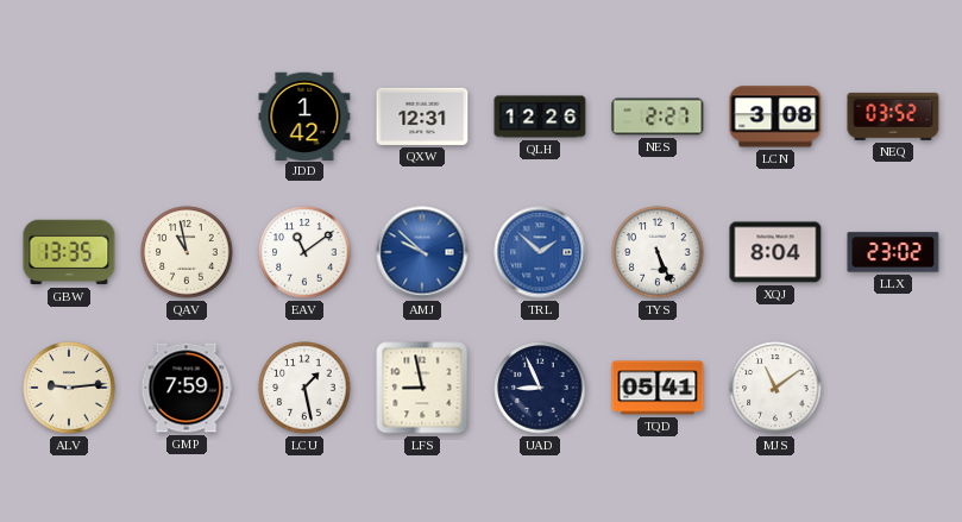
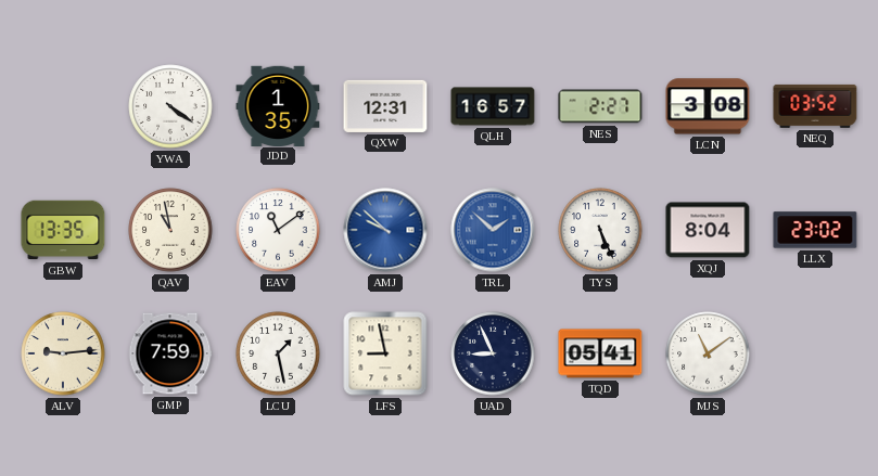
YWA: none -> 4:21
JDD: 1:42 -> 1:35
QLH: 12:26 -> 16:57
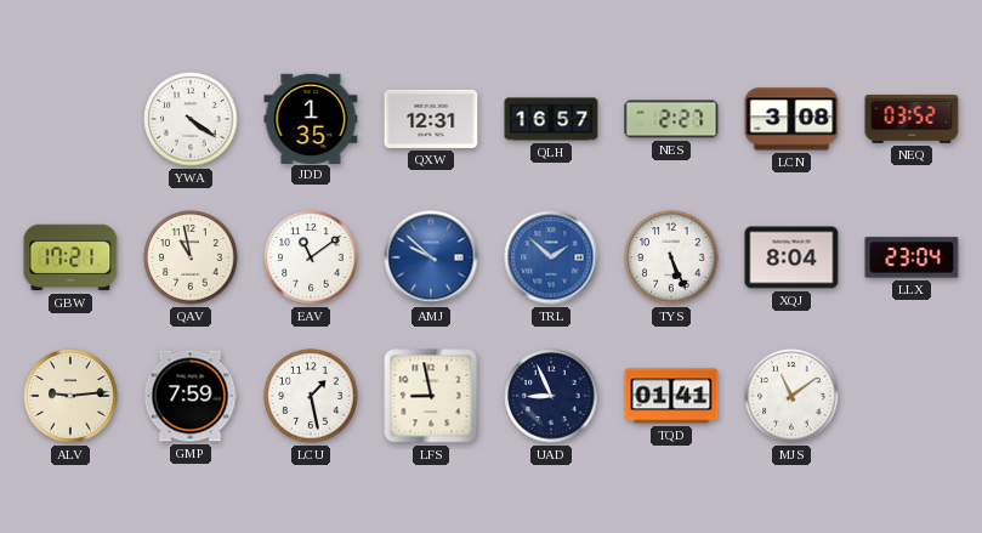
GBW: 13:35 -> 17:21
LLX: 23:02 -> 23:04
TQD: 05:41 -> 01:41
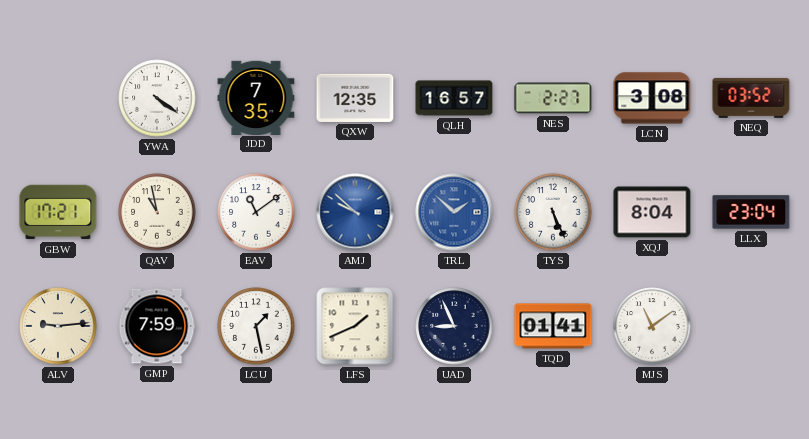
JDD: 1:35 -> 7:35
QXW: 12:31 -> 12:35
LFS: 8:58 -> 1:41
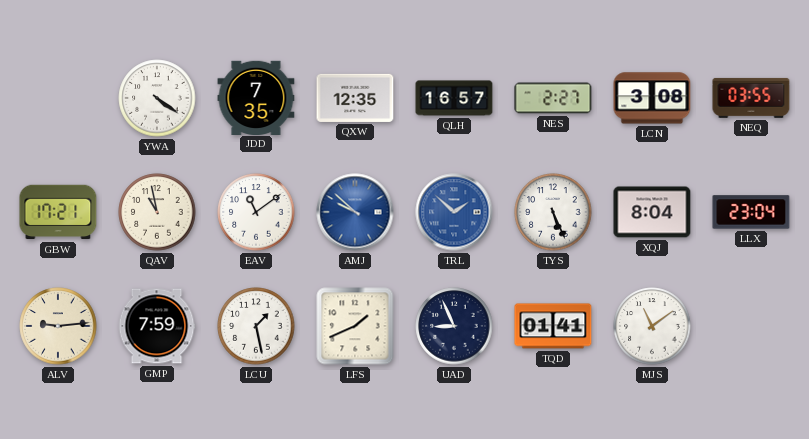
NEQ: 03:52 -> 03:55
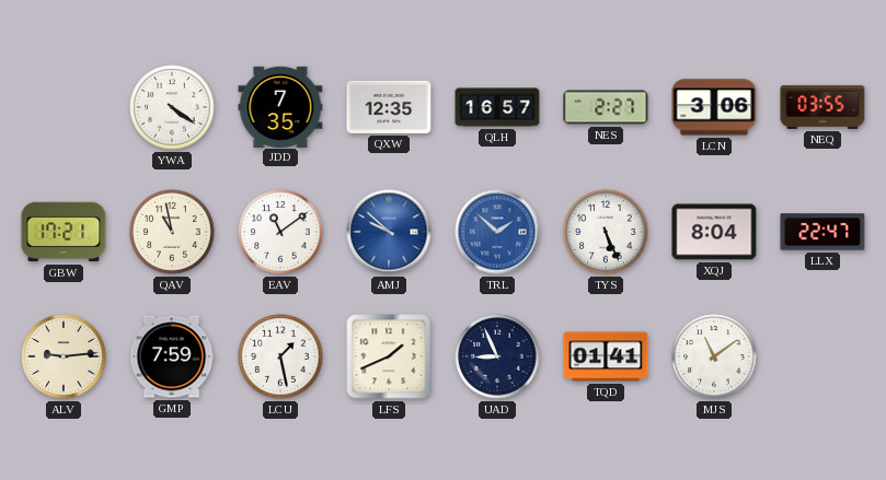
LCN: 3:08 -> 3:06
LLX: 23:04 -> 22:47
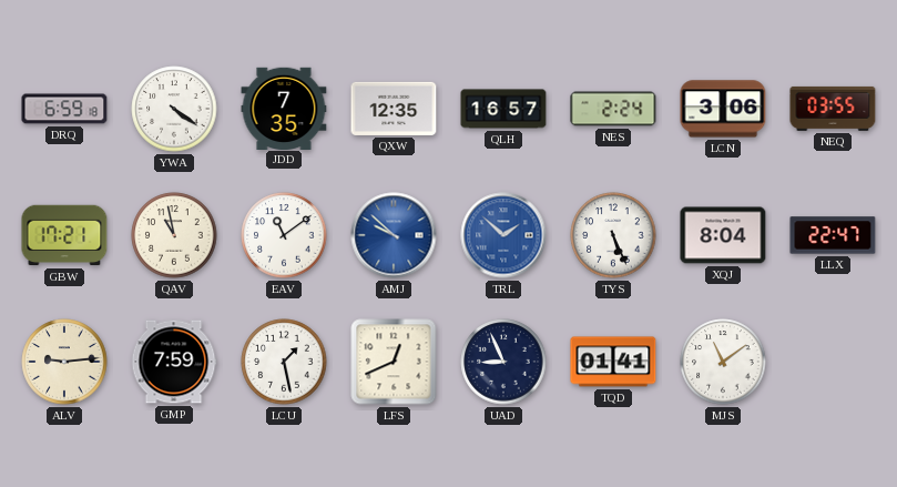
DRQ: none -> 6:59
NES: 2:27 -> 2:24
LFS: 1:41 -> 12:41
